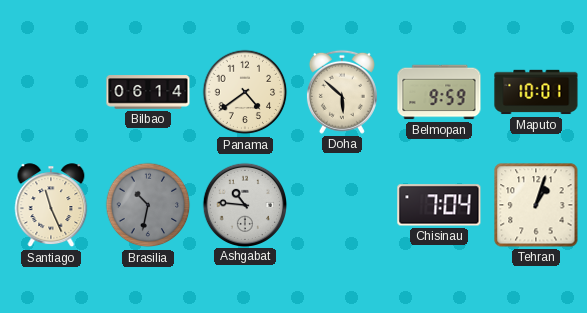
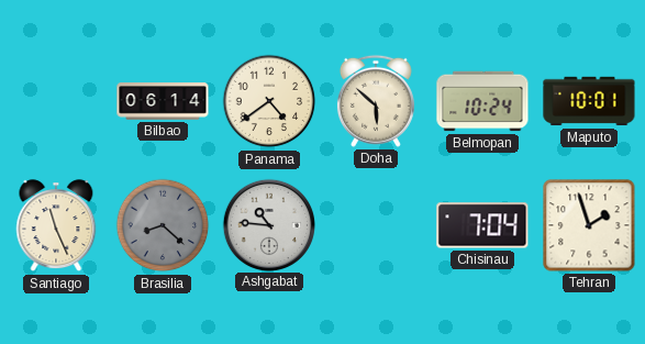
Belmopan: 9:59 -> 10:24
Brasilia: 10:32 -> 8:22
Tehran: 1:03 -> 1:57
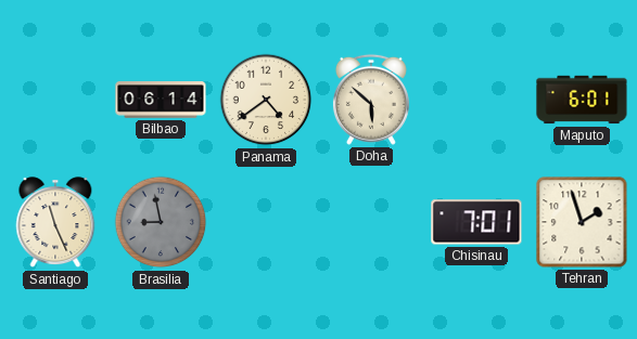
Belmopan: 10:24 -> none
Maputo: 10:01 -> 6:01
Brasilia: 8:22 -> 8:58
Ashgabat: 10:46 -> none
Chisinau: 7:04 -> 7:01
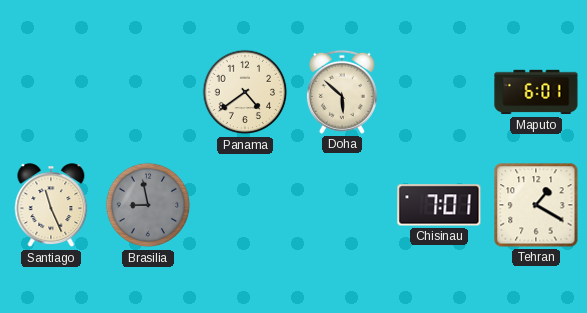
Bilbao: 06:14 -> none
Tehran: 1:57 -> 1:20
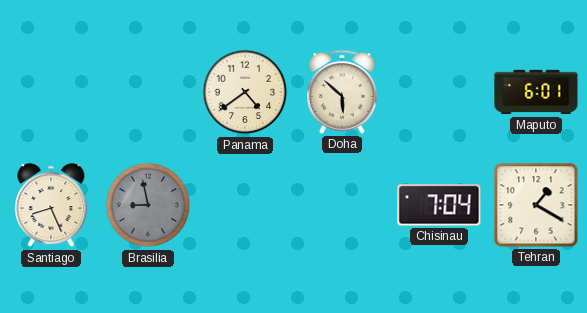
Santiago: 11:26 -> 8:26
Chisinau: 7:01 -> 7:04
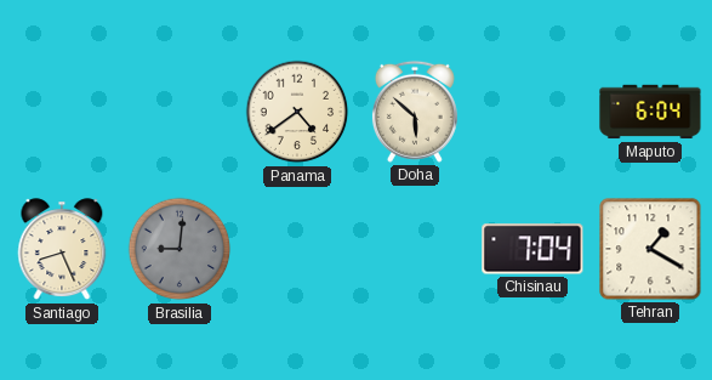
Maputo: 6:01 -> 6:04
Brasilia: 8:58 -> 9:01
